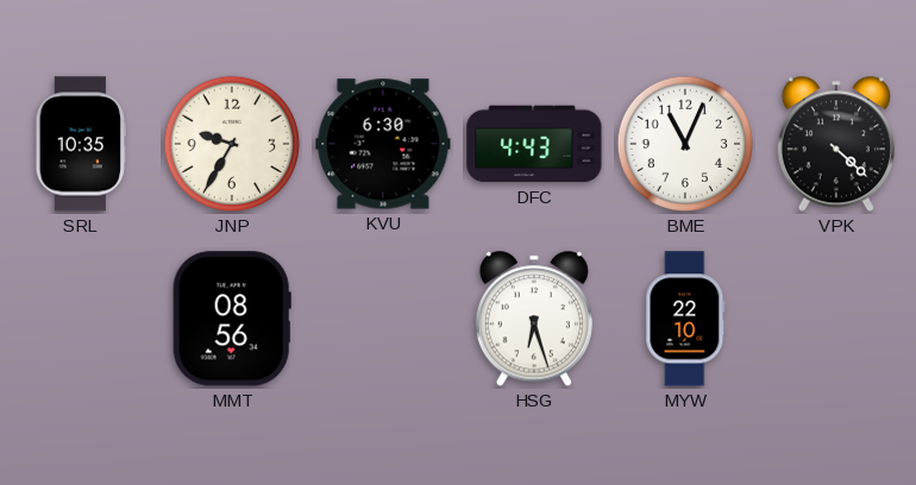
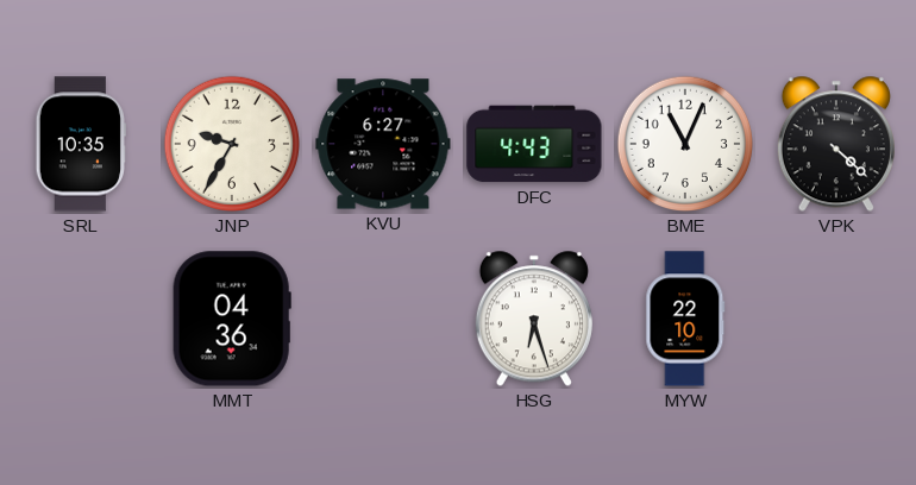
KVU: 6:30 -> 6:27
MMT: 08:56 -> 04:36
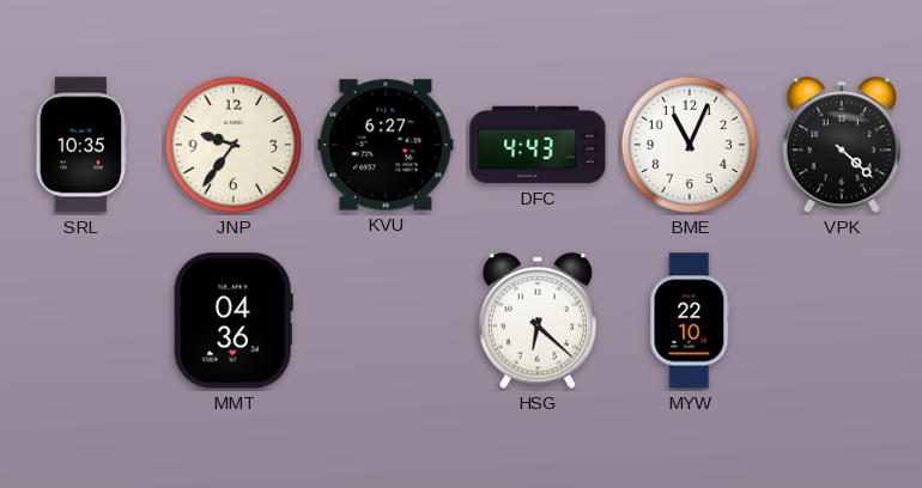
JNP: 9:35 -> 9:36
HSG: 6:27 -> 6:22
